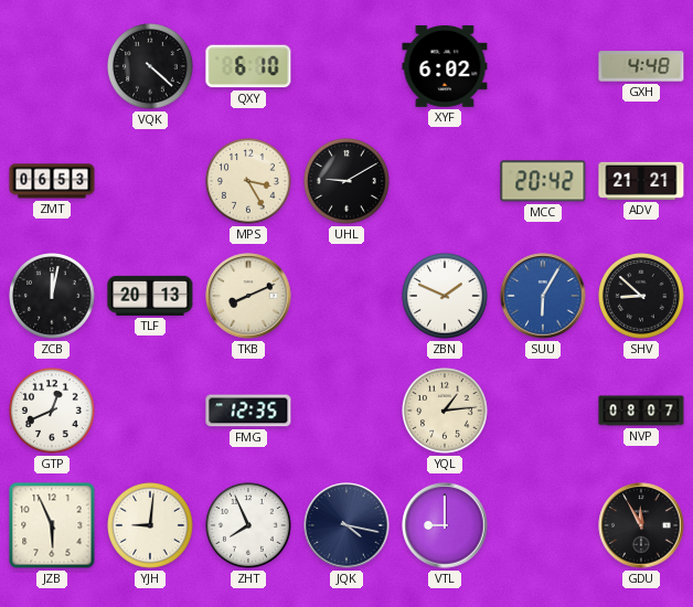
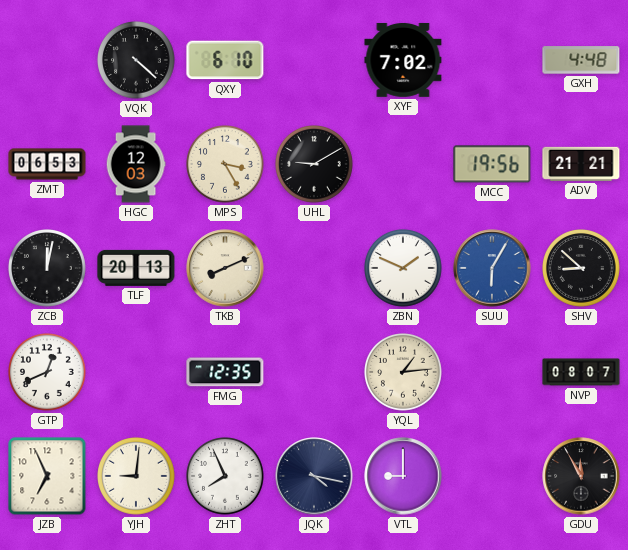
XYF: 6:02 -> 7:02
HGC: none -> 12:03
MCC: 20:42 -> 19:56
JZB: 5:56 -> 6:56
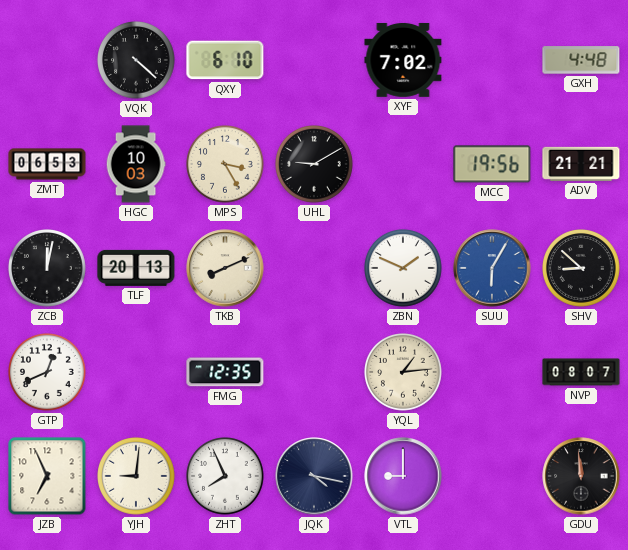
HGC: 12:03 -> 10:03
GDU: 11:55 -> 11:59
